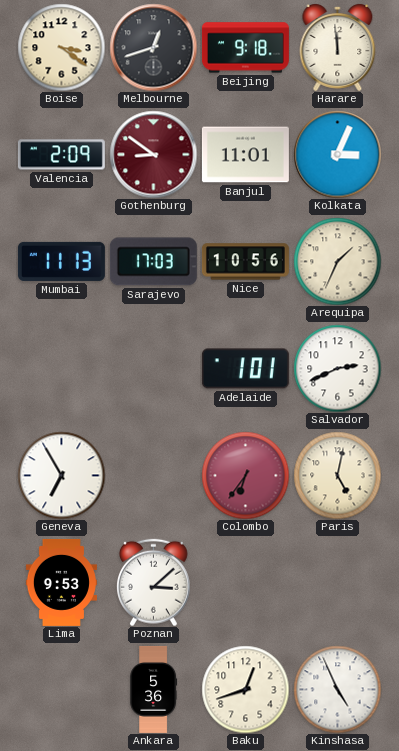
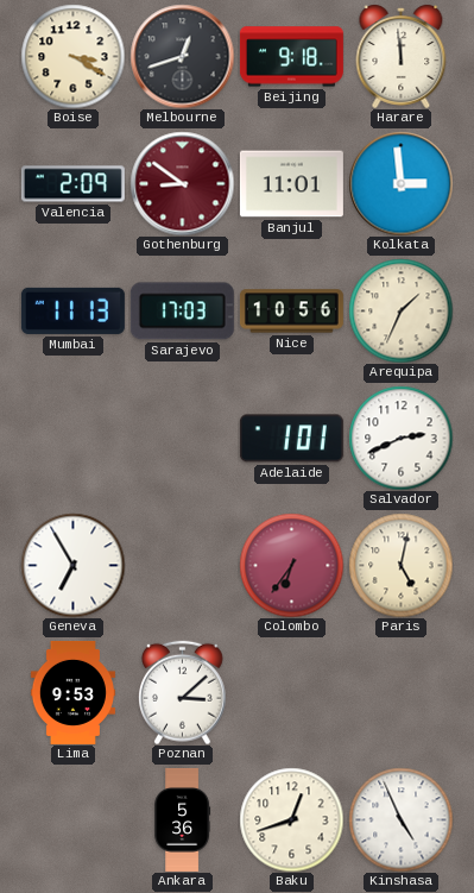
Boise: 3:21 -> 3:20
Kolkata: 3:04 -> 2:59
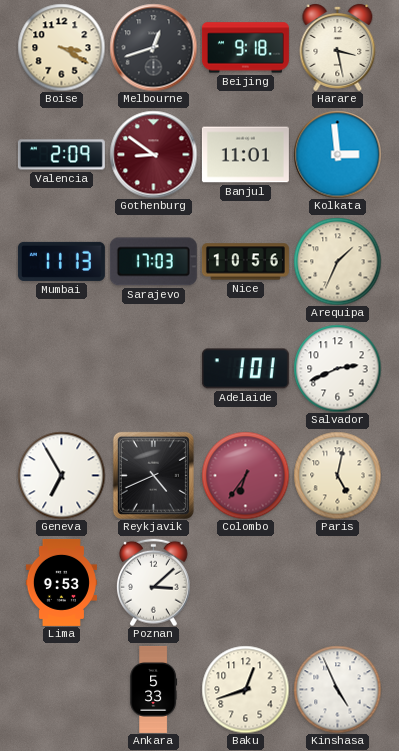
Harare: 11:59 -> 3:28
Reykjavik: none -> 4:41
Ankara: 5:36 -> 5:33
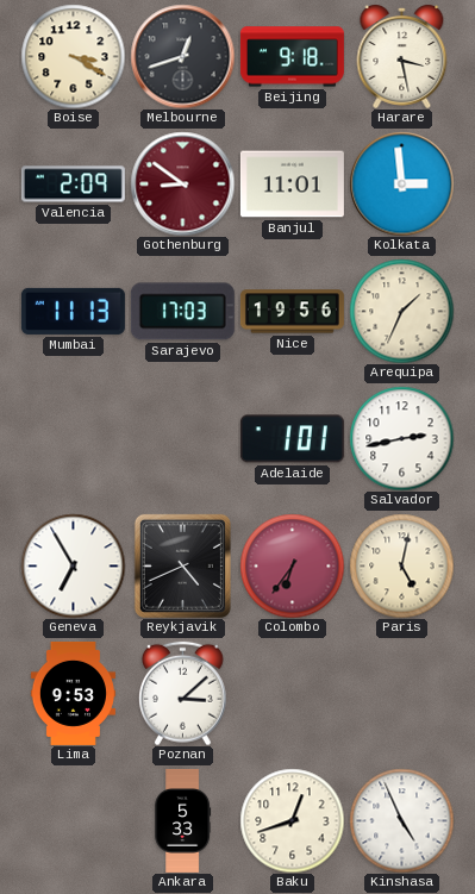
Nice: 10:56 -> 19:56
Salvador: 2:41 -> 2:43
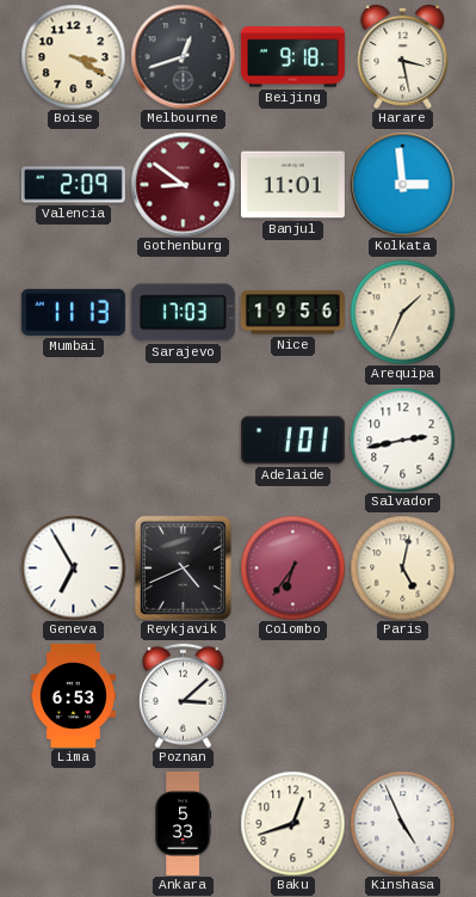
Lima: 9:53 -> 6:53
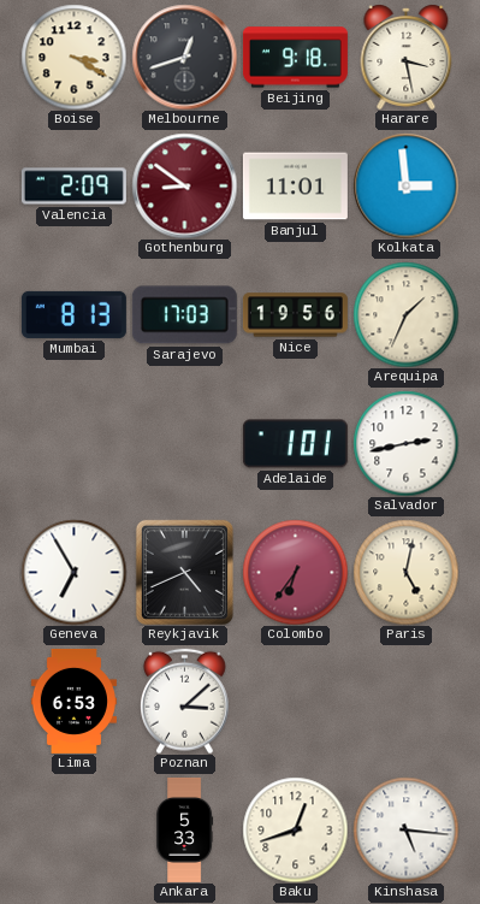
Mumbai: 11:13 -> 8:13
Kinshasa: 4:56 -> 5:16
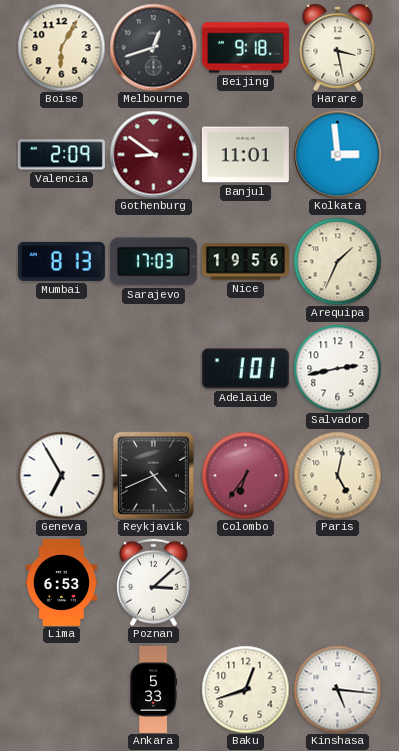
Boise: 3:20 -> 6:05
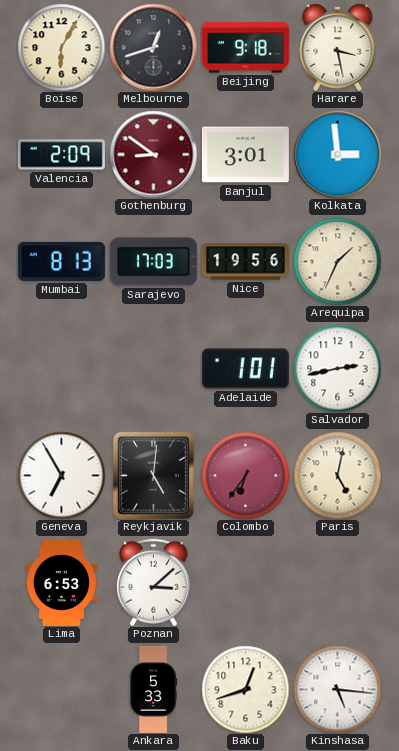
Banjul: 11:01 -> 3:01
Reykjavik: 4:41 -> 5:01
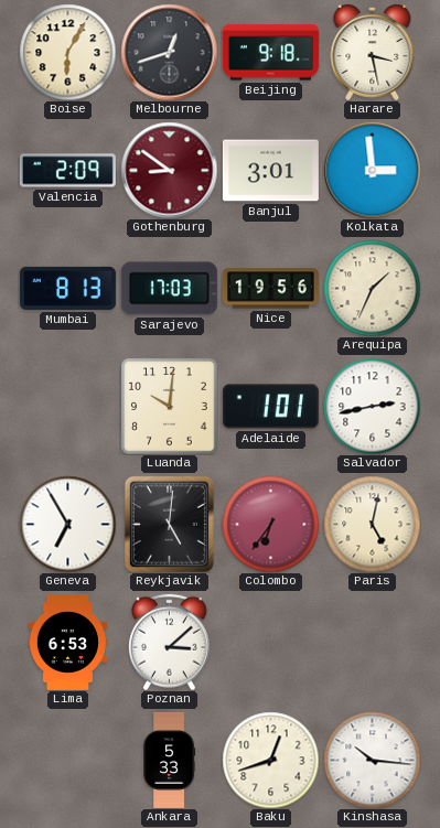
Luanda: none -> 10:01
Kinshasa: 5:16 -> 10:16
